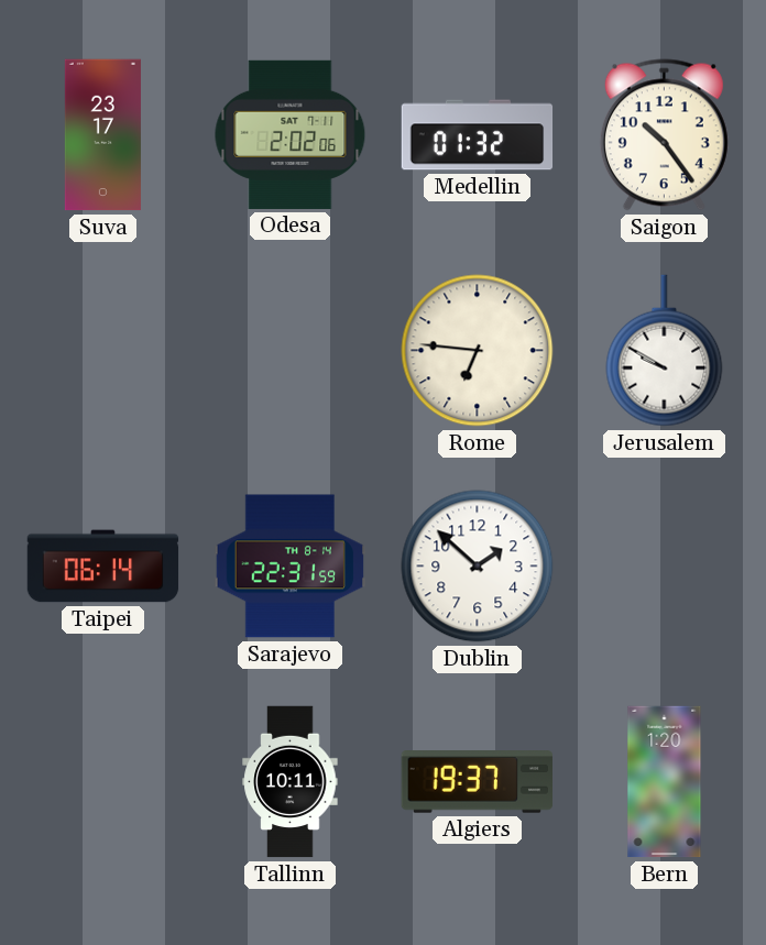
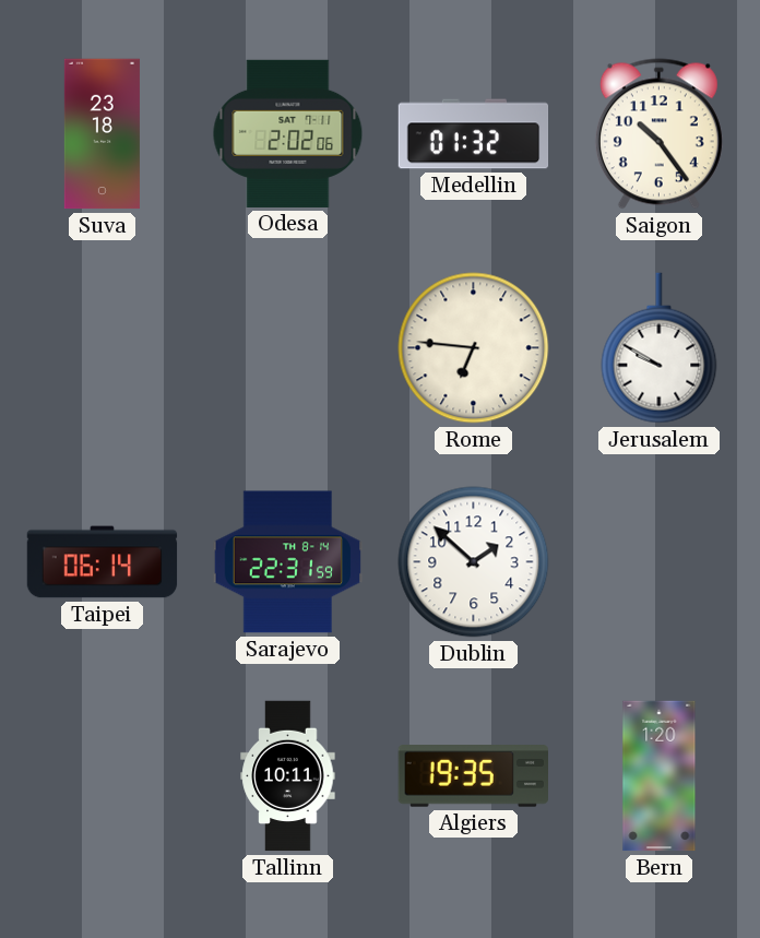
Suva: 23:17 -> 23:18
Algiers: 19:37 -> 19:35
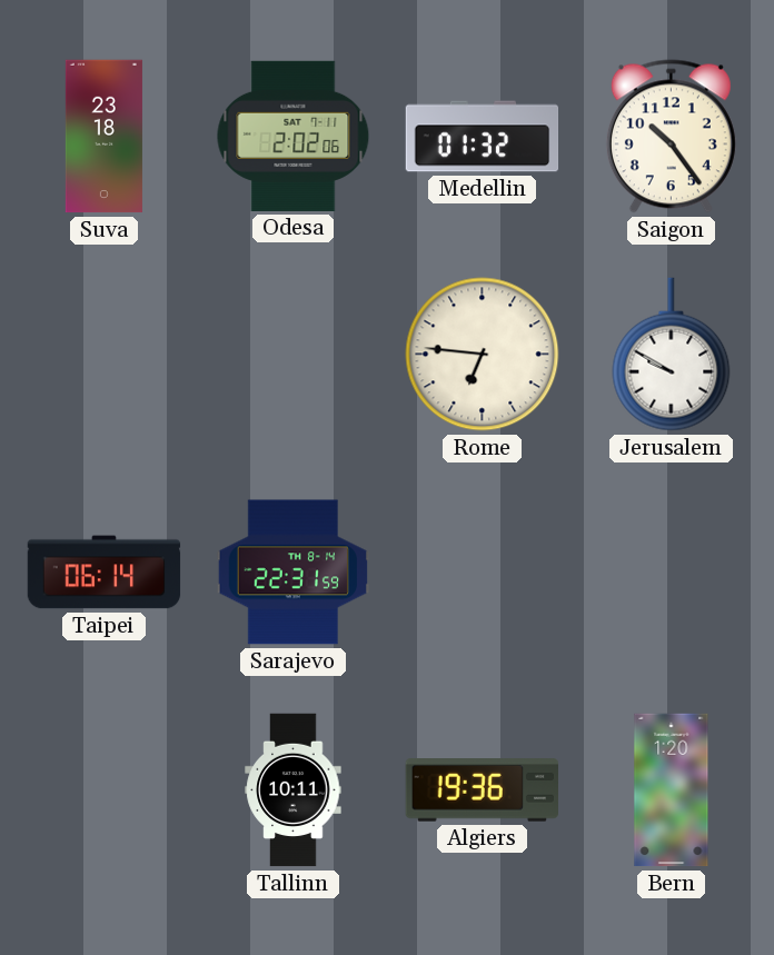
Dublin: 1:52 -> none
Algiers: 19:35 -> 19:36
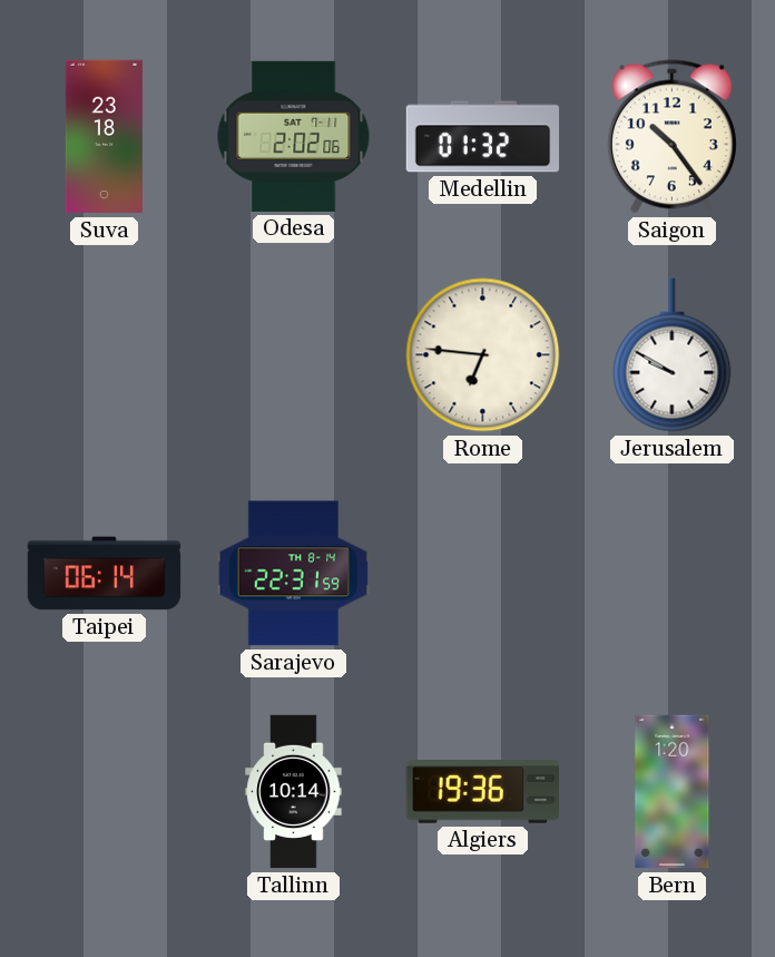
Tallinn: 10:11 -> 10:14
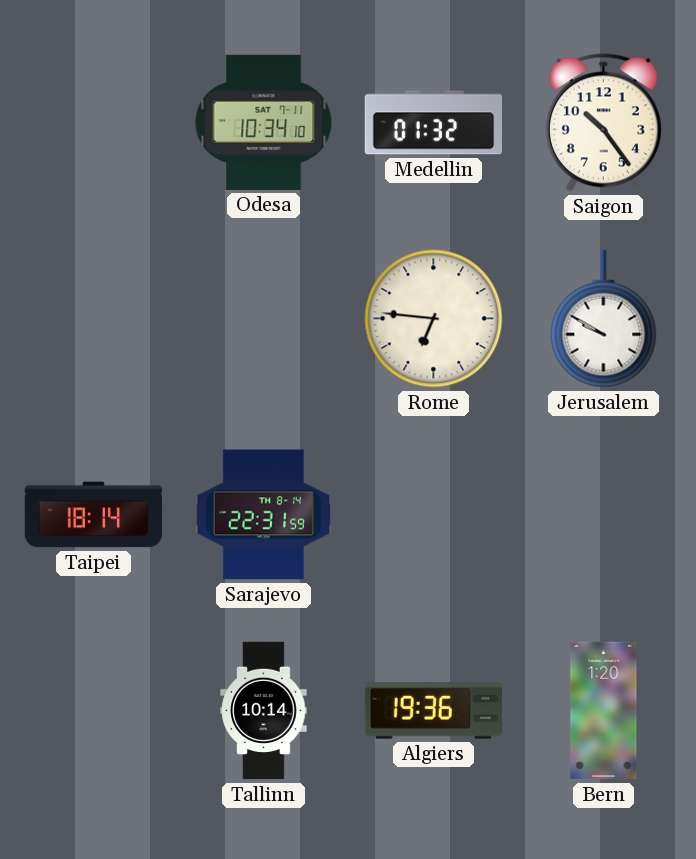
Suva: 23:18 -> none
Odesa: 2:02 -> 10:34
Taipei: 06:14 -> 18:14
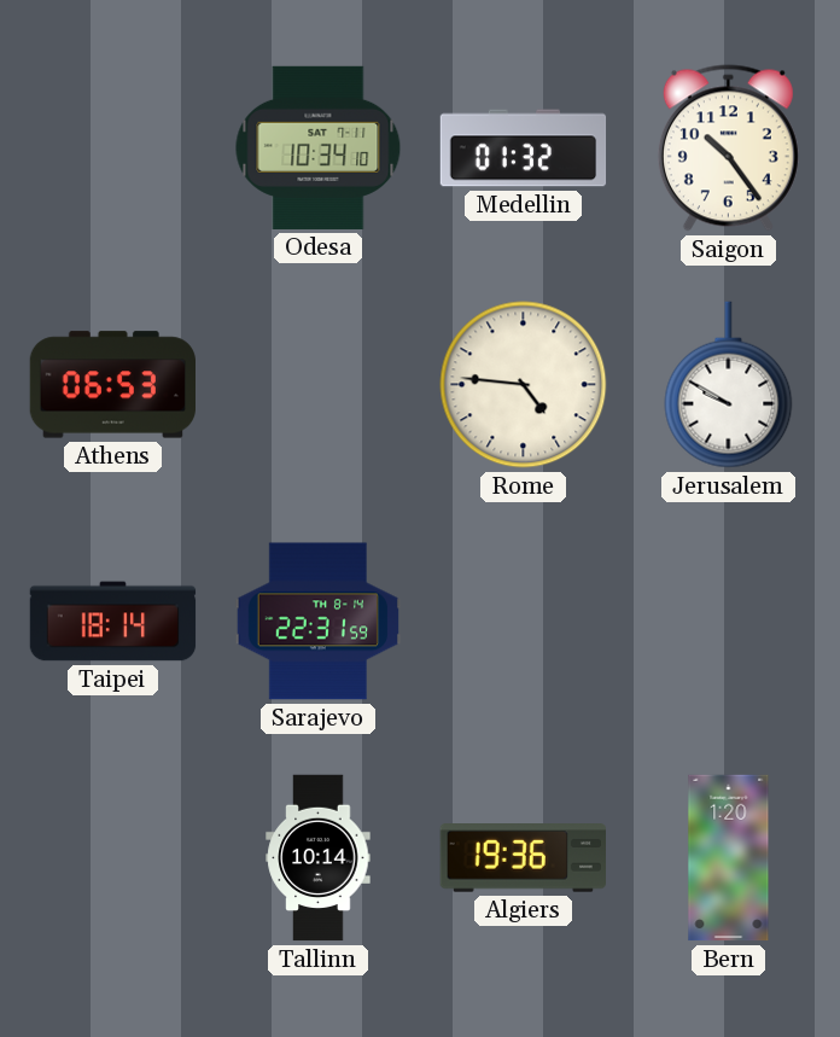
Athens: none -> 06:53
Rome: 6:46 -> 4:46
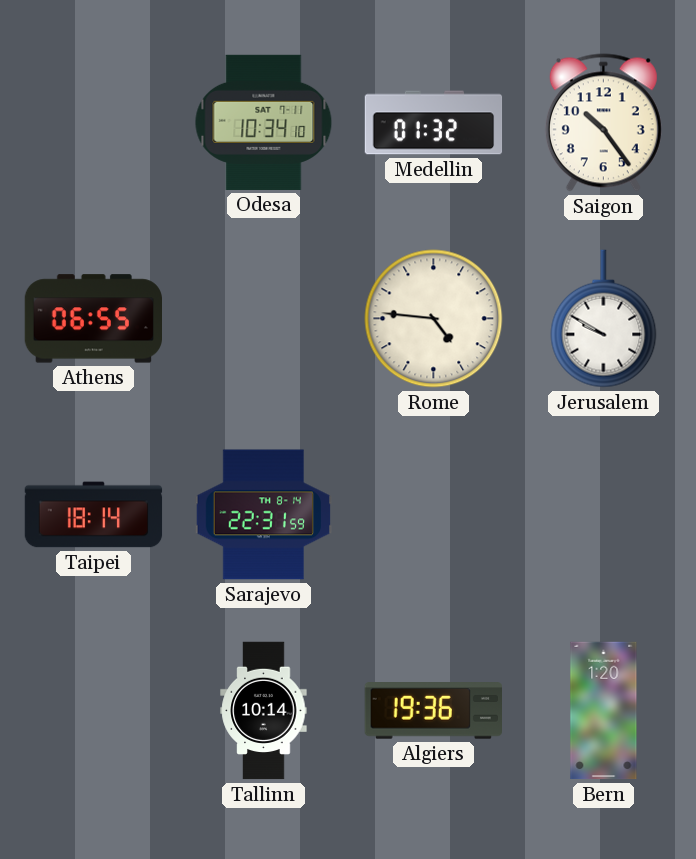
Athens: 06:53 -> 06:55
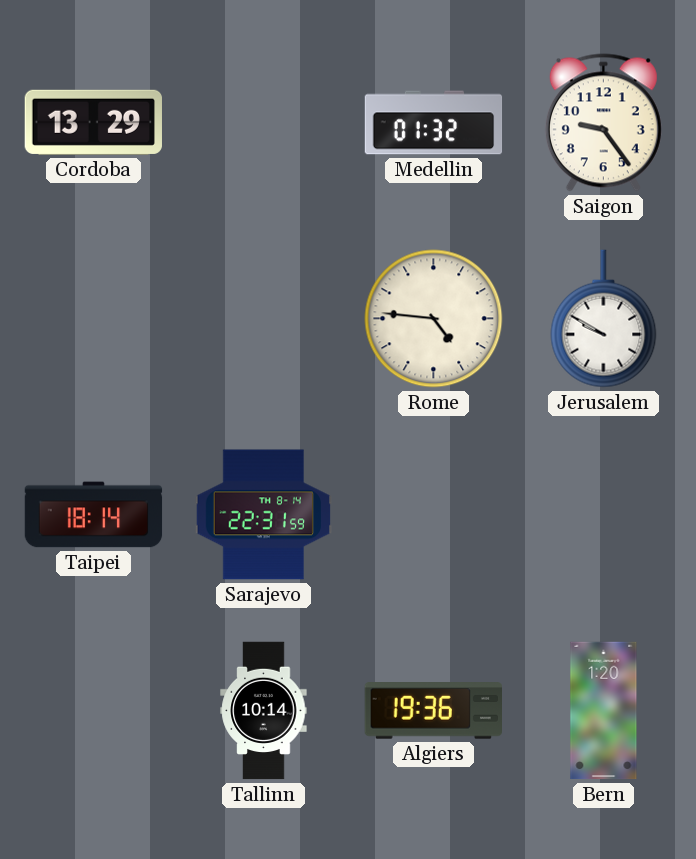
Cordoba: none -> 13:29
Odesa: 10:34 -> none
Saigon: 10:24 -> 9:24
Athens: 06:55 -> none
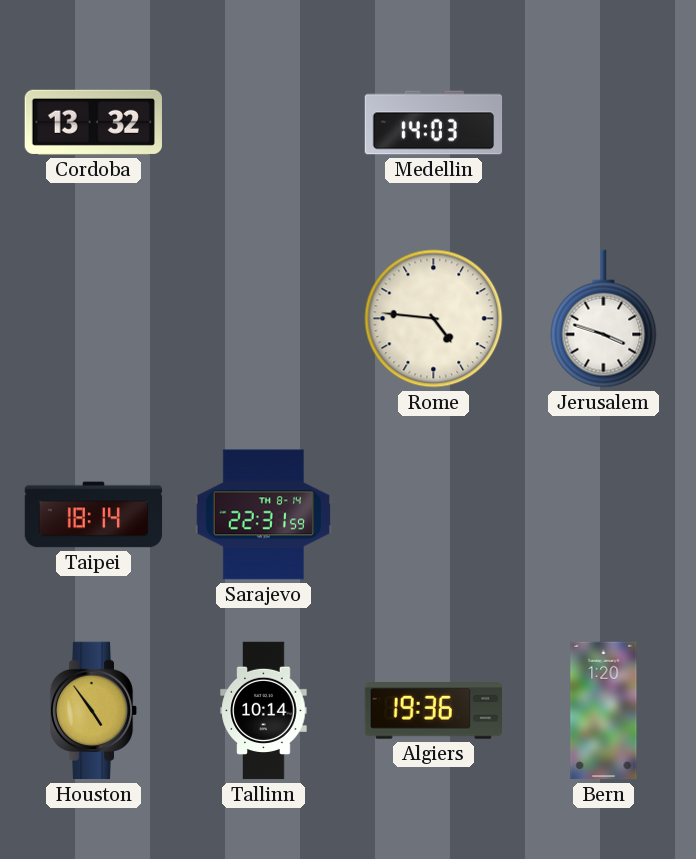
Cordoba: 13:29 -> 13:32
Medellin: 01:32 -> 14:03
Saigon: 9:24 -> none
Jerusalem: 9:50 -> 3:48
Houston: none -> 4:54
